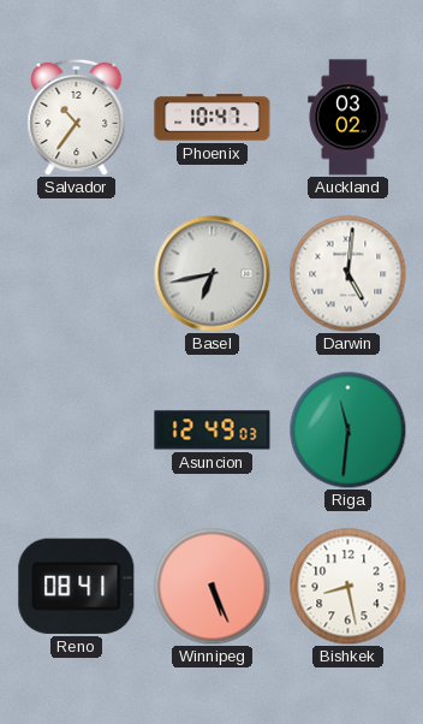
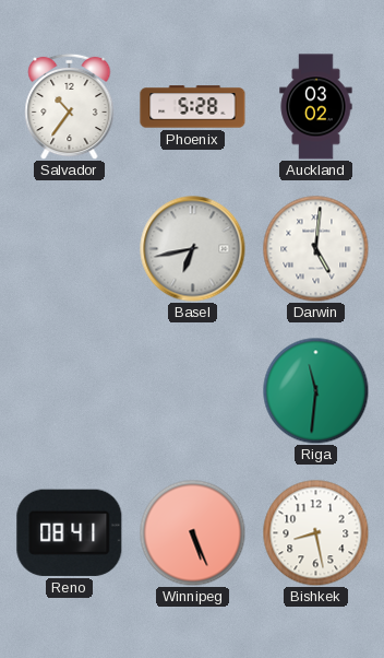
Phoenix: 10:47 -> 5:28
Asuncion: 12:49 -> none
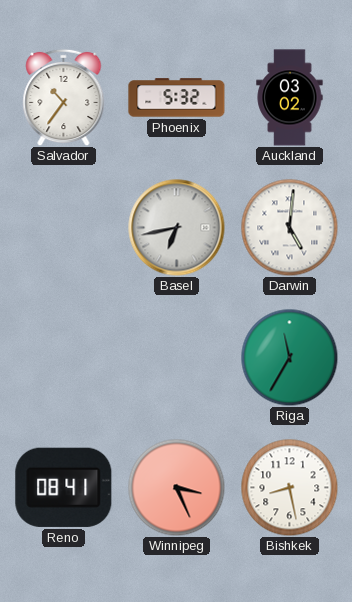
Phoenix: 5:28 -> 5:32
Riga: 11:31 -> 11:35
Winnipeg: 5:26 -> 3:26
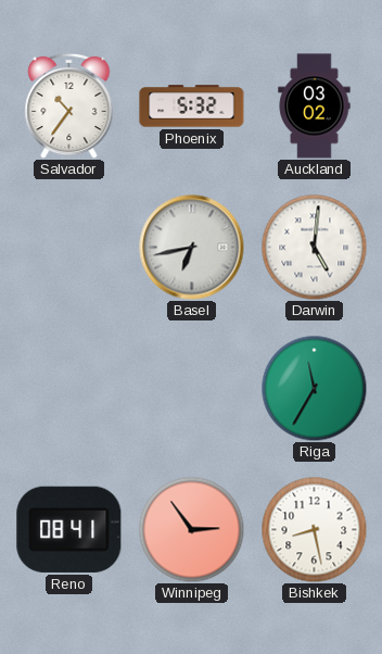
Winnipeg: 3:26 -> 2:54
